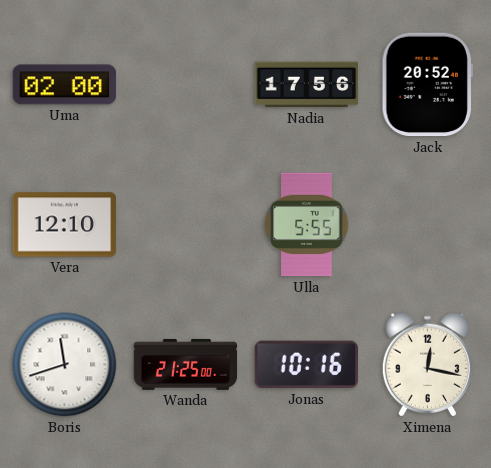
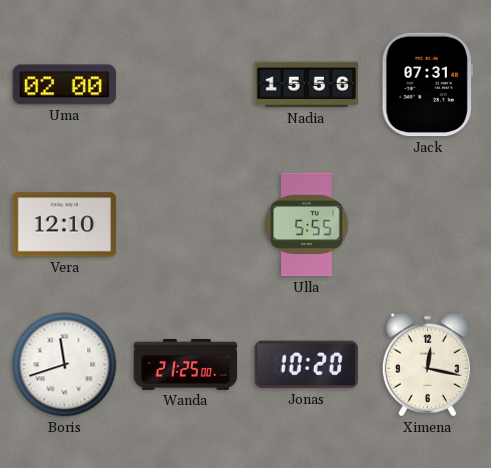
Nadia: 17:56 -> 15:56
Jack: 20:52 -> 07:31
Jonas: 10:16 -> 10:20
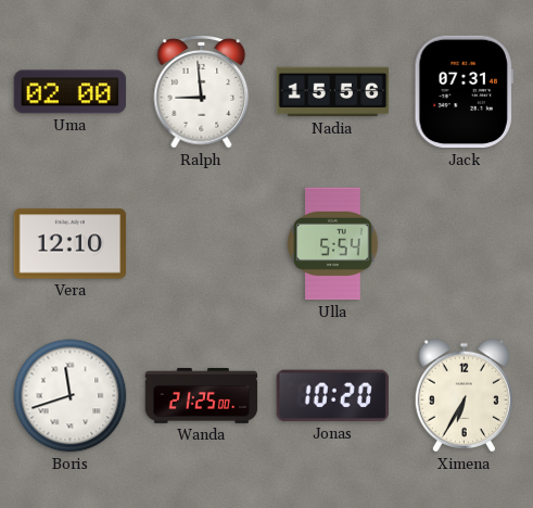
Ralph: none -> 8:59
Ulla: 5:55 -> 5:54
Ximena: 12:17 -> 6:35
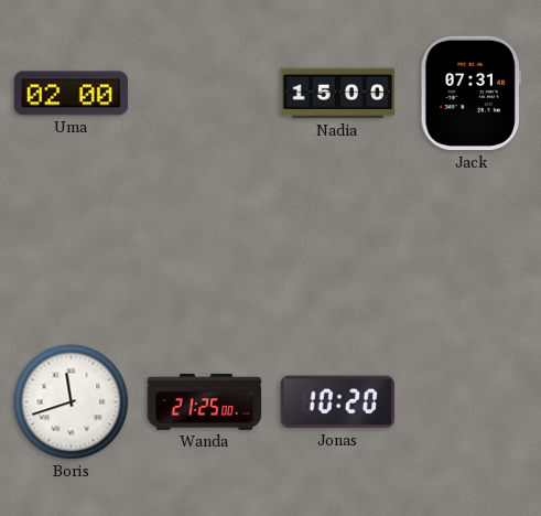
Ralph: 8:59 -> none
Nadia: 15:56 -> 15:00
Vera: 12:10 -> none
Ulla: 5:54 -> none
Ximena: 6:35 -> none
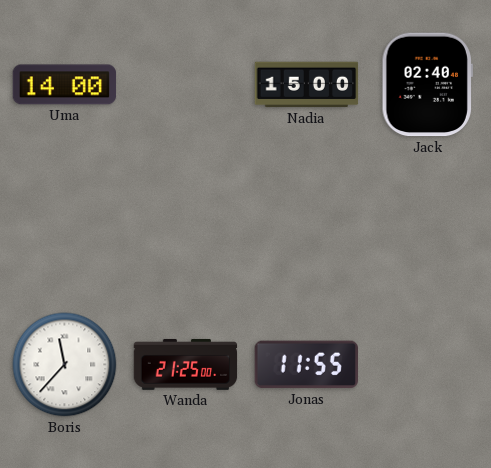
Uma: 02:00 -> 14:00
Jack: 07:31 -> 02:40
Boris: 11:42 -> 11:37
Jonas: 10:20 -> 11:55
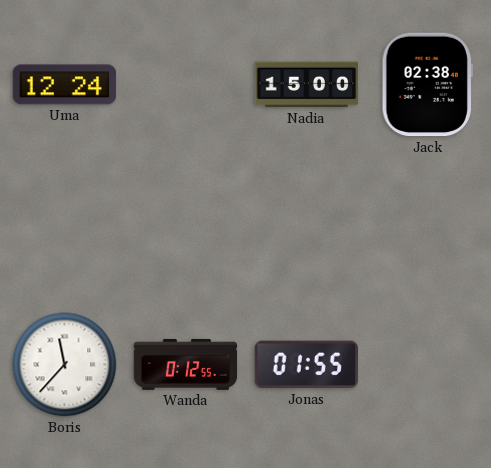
Uma: 14:00 -> 12:24
Jack: 02:40 -> 02:38
Wanda: 21:25 -> 0:12
Jonas: 11:55 -> 01:55
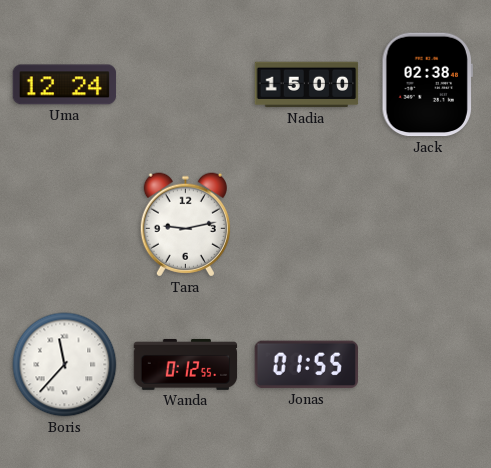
Tara: none -> 9:13
